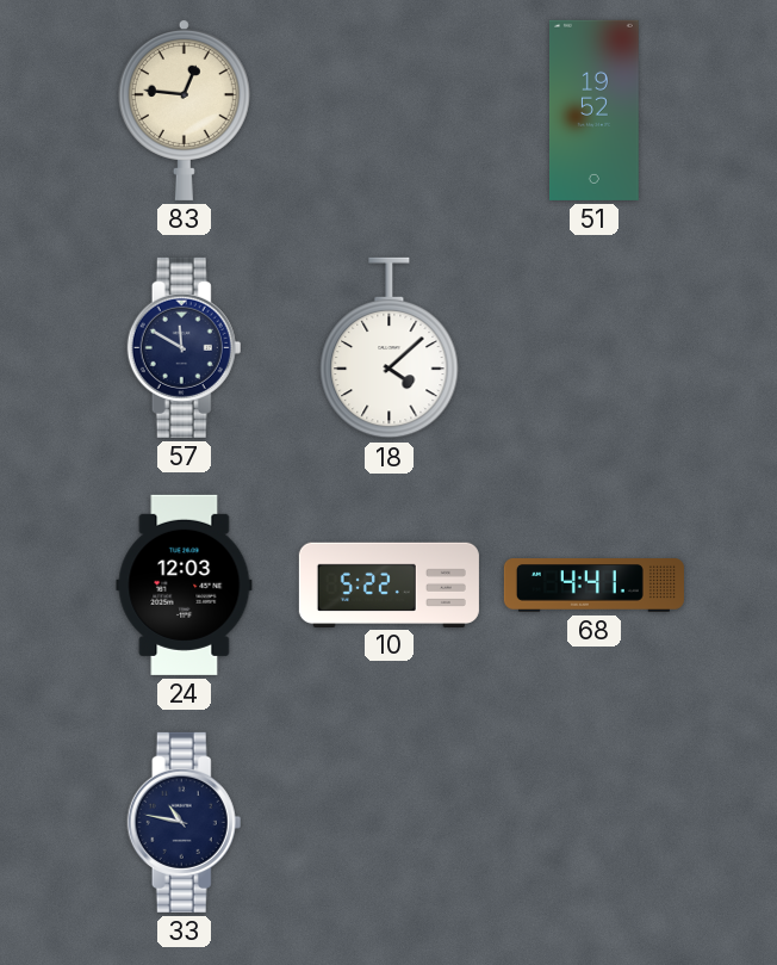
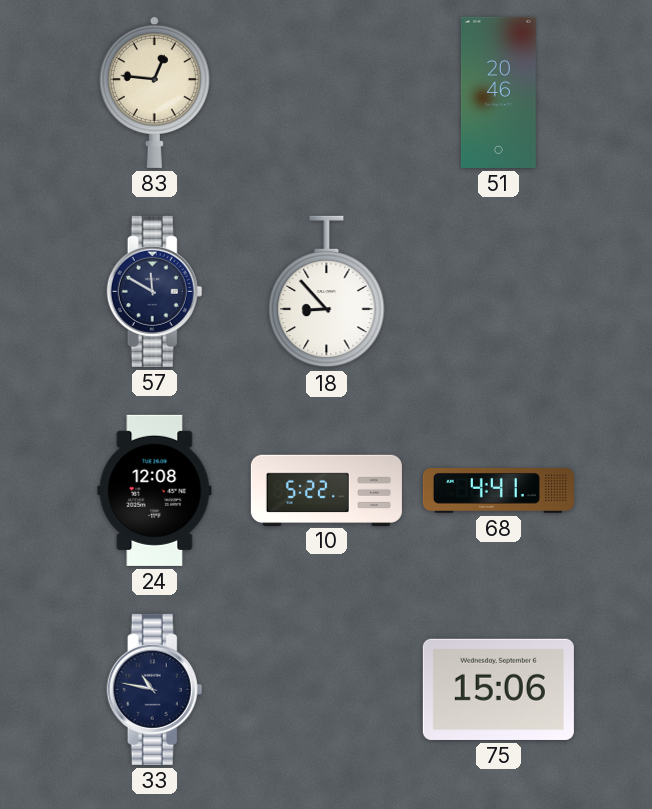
51: 19:52 -> 20:46
18: 4:08 -> 8:53
24: 12:03 -> 12:08
75: none -> 15:06
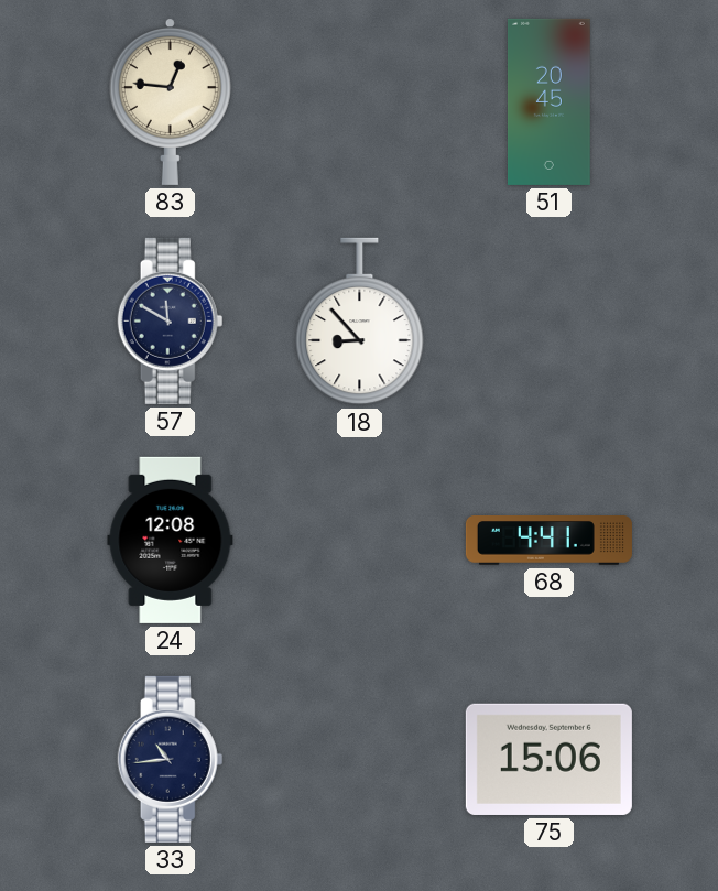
51: 20:46 -> 20:45
10: 5:22 -> none
33: 10:47 -> 10:44
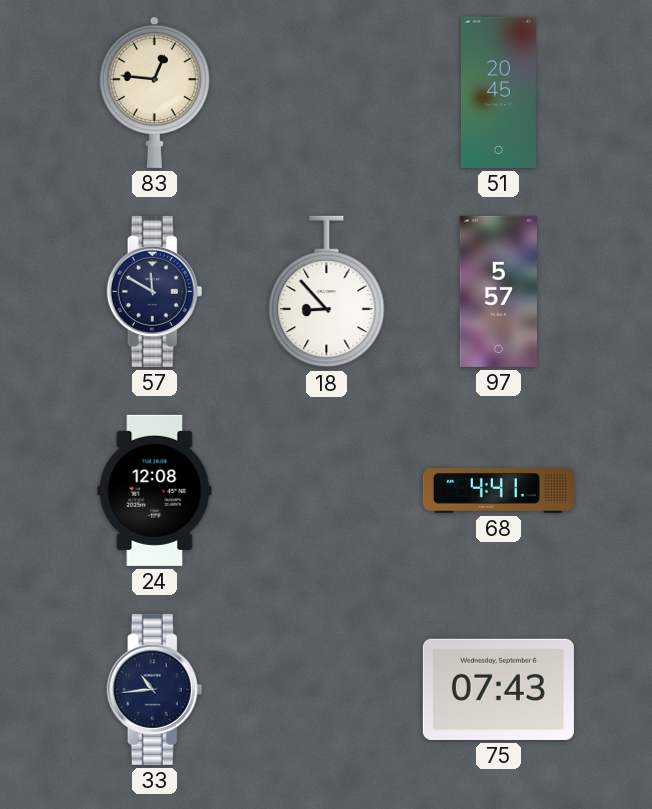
97: none -> 5:57
75: 15:06 -> 07:43
